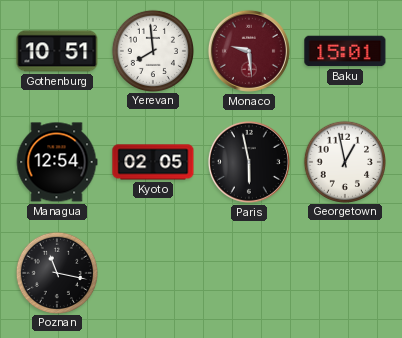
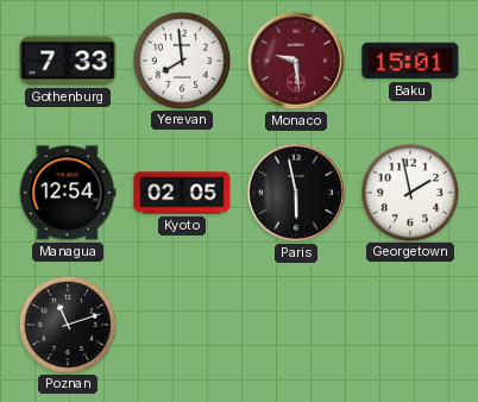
Gothenburg: 10:51 -> 7:33
Georgetown: 12:58 -> 1:58
Poznan: 11:17 -> 11:12
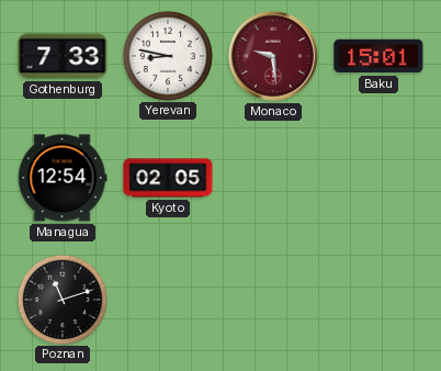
Yerevan: 7:59 -> 8:47
Paris: 5:58 -> none
Georgetown: 1:58 -> none
